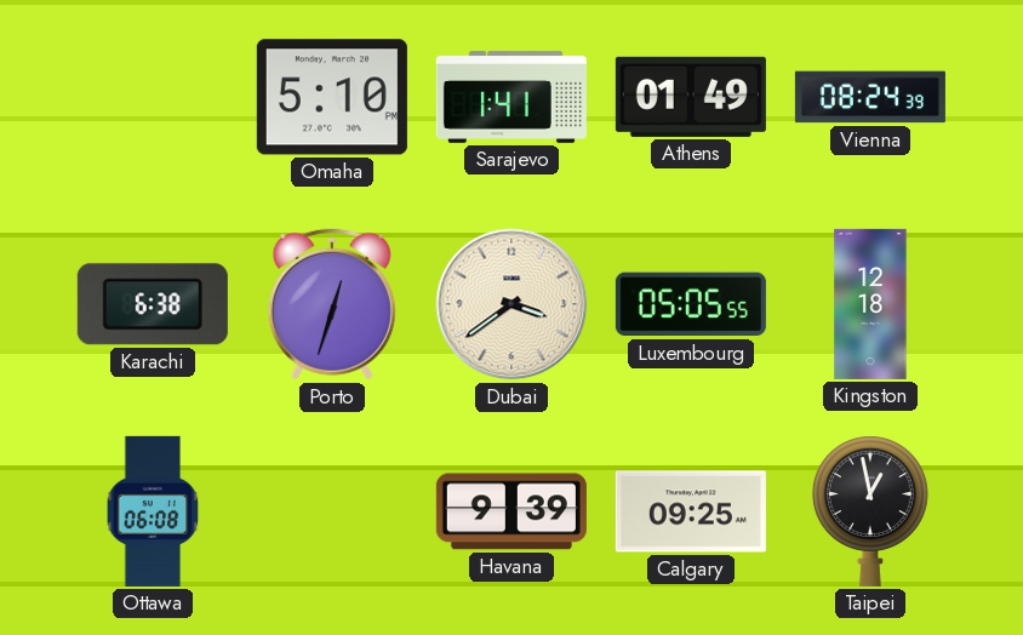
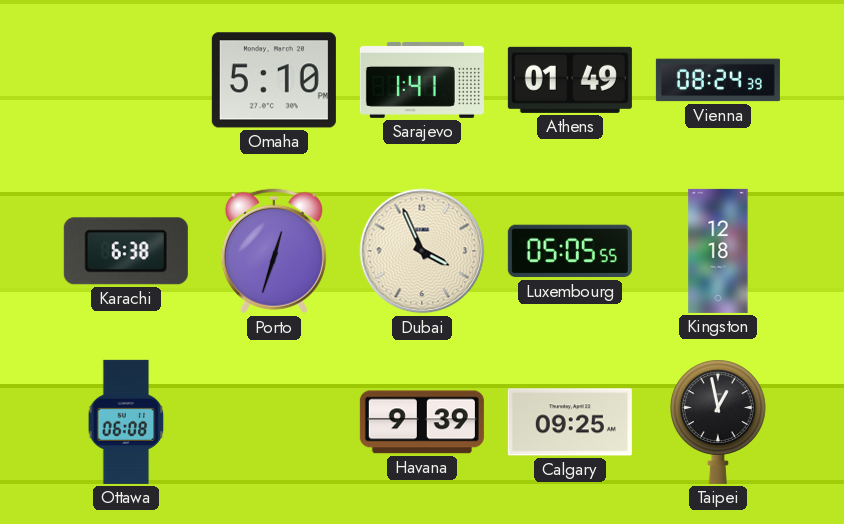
Dubai: 3:39 -> 3:56
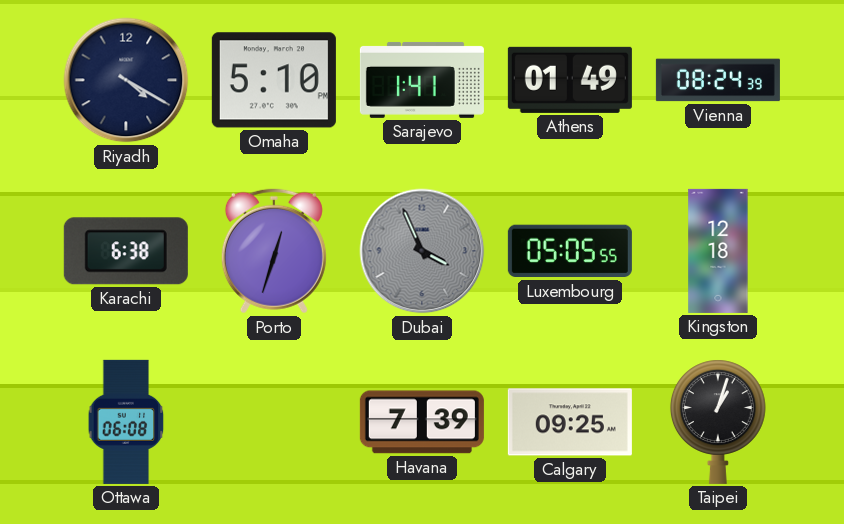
Riyadh: none -> 4:20
Dubai dial: cream -> grey
Havana: 9:39 -> 7:39
Taipei: 12:58 -> 1:03
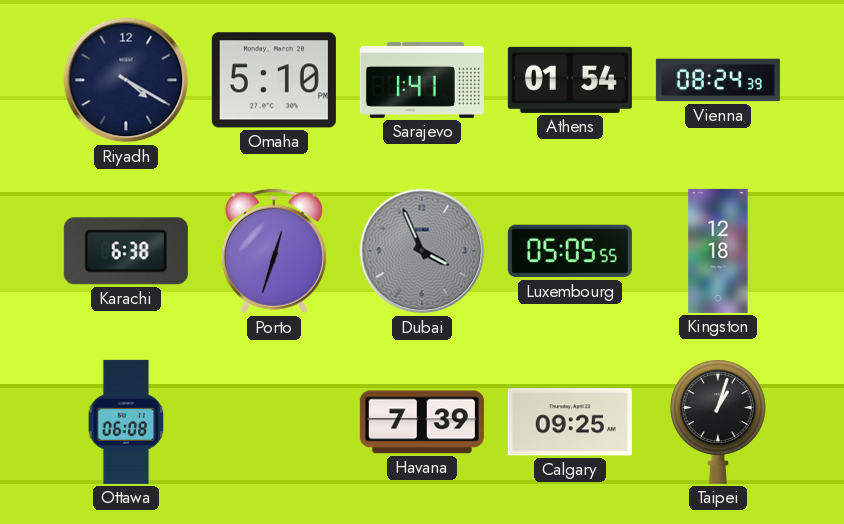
Athens: 01:49 -> 01:54
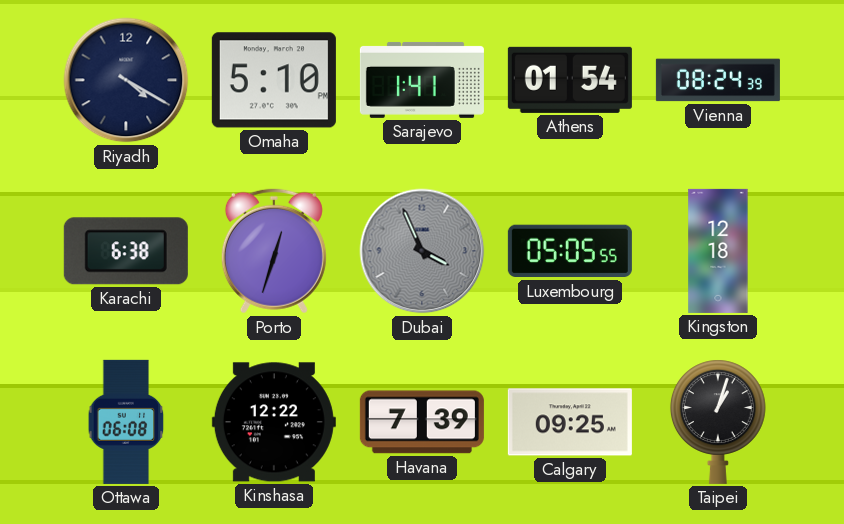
Kinshasa: none -> 12:22
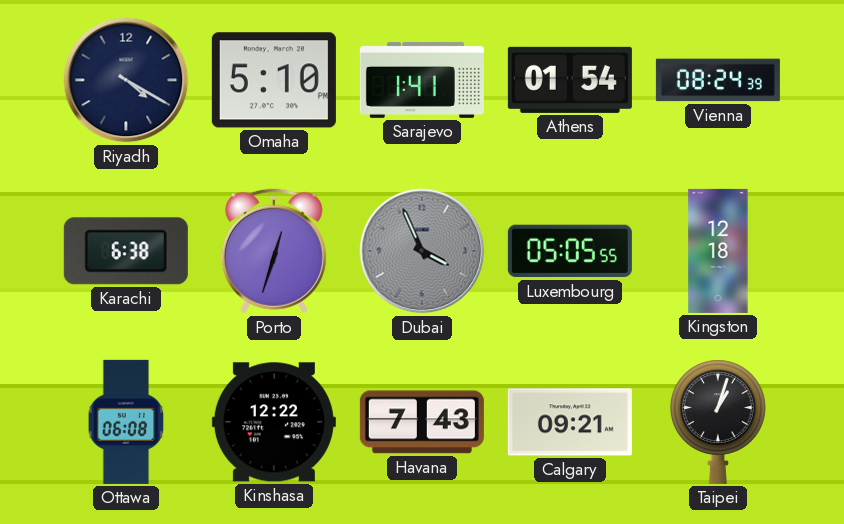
Havana: 7:39 -> 7:43
Calgary: 09:25 -> 09:21
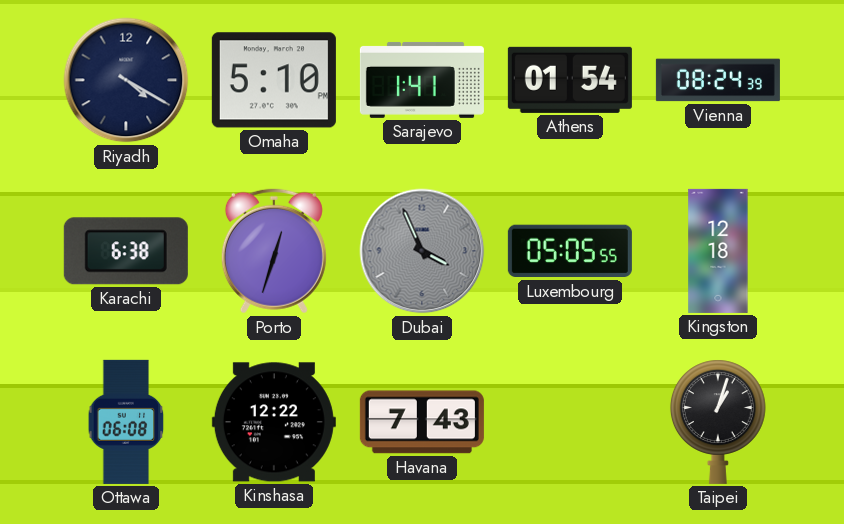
Calgary: 09:21 -> none
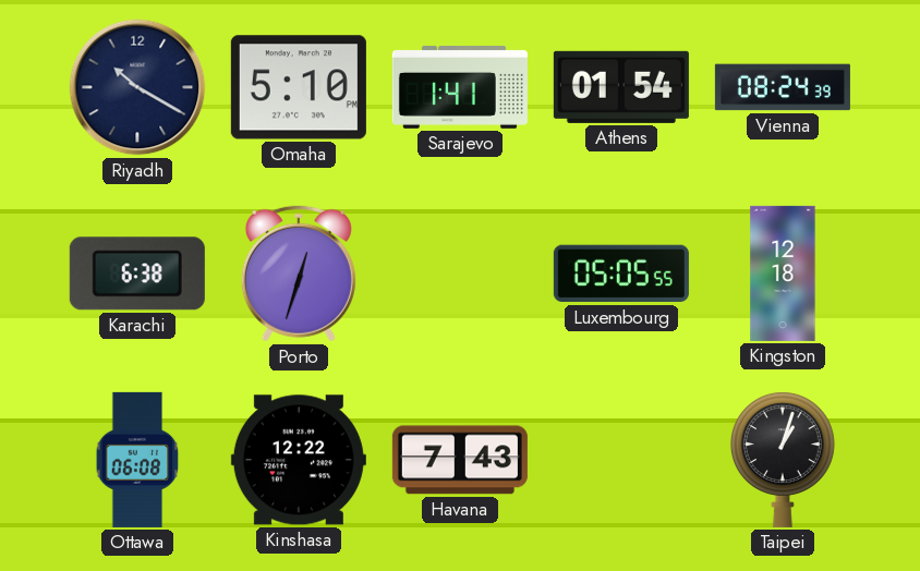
Riyadh: 4:20 -> 10:20
Dubai: 3:56 -> none
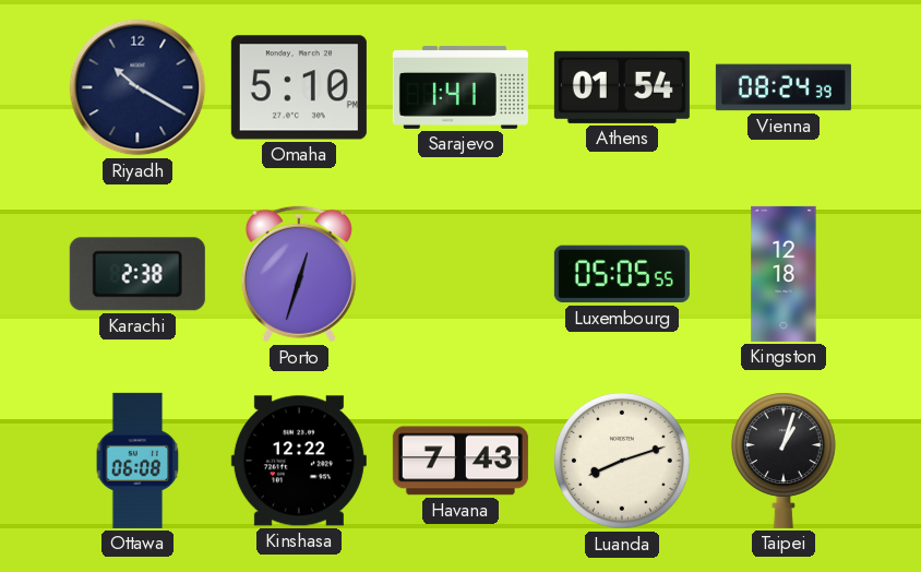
Karachi: 6:38 -> 2:38
Luanda: none -> 8:12
